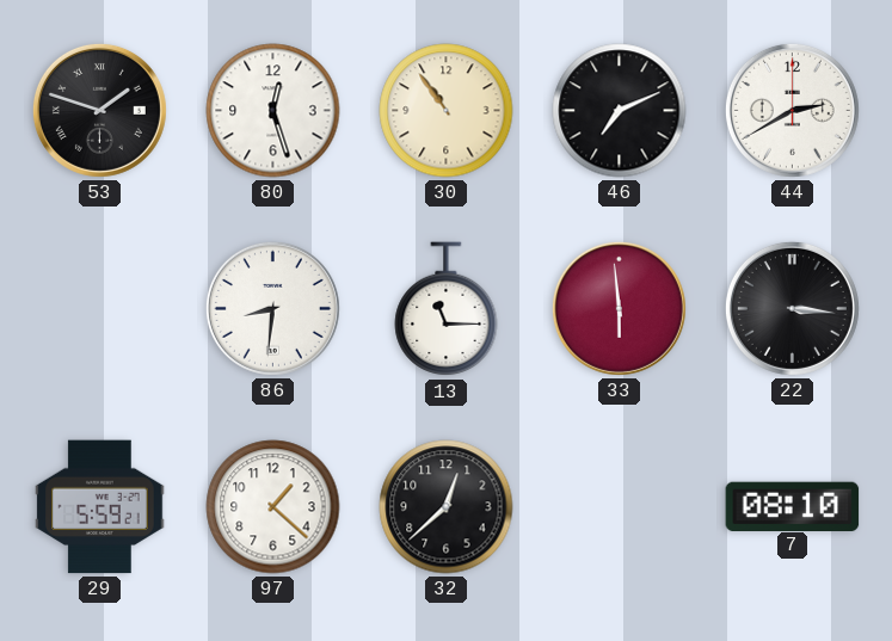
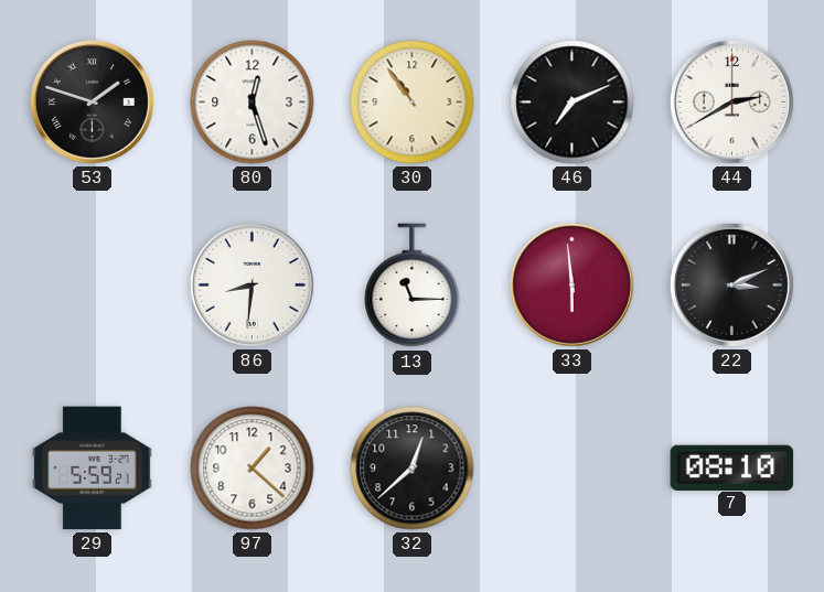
22: 3:16 -> 3:11
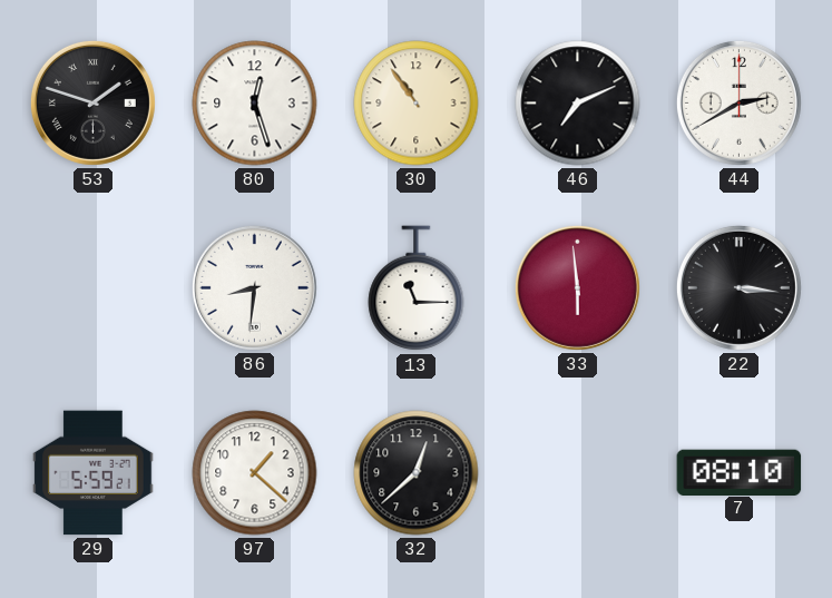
22: 3:11 -> 3:16
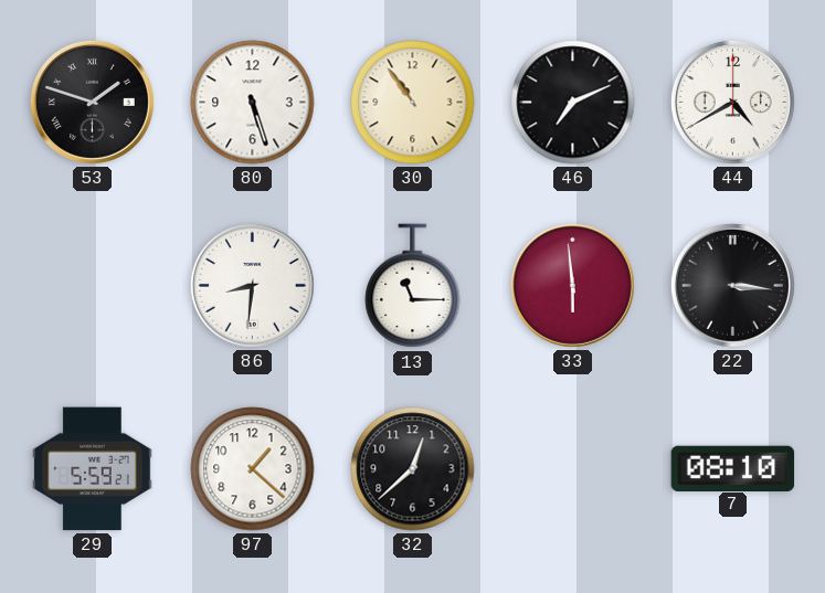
80: 12:27 -> 5:27
44: 2:40 -> 4:40
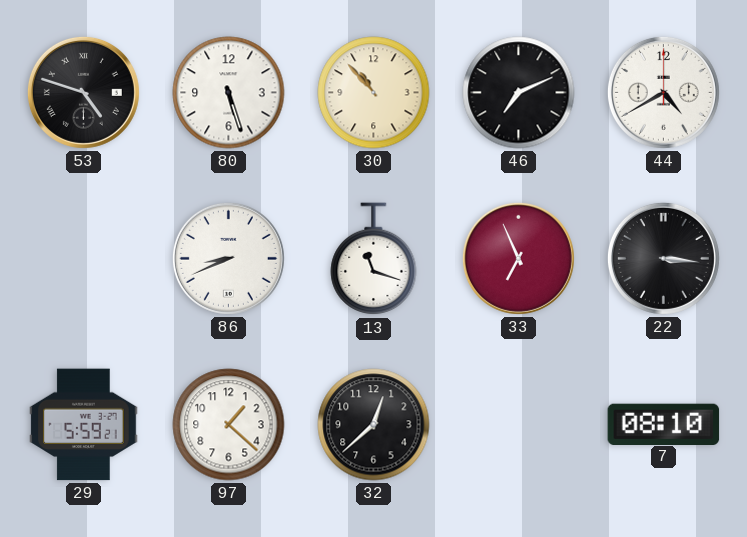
53: 1:48 -> 4:48
30: 10:54 -> 10:53
86: 8:31 -> 8:41
13: 11:15 -> 11:18
33: 5:59 -> 6:56
